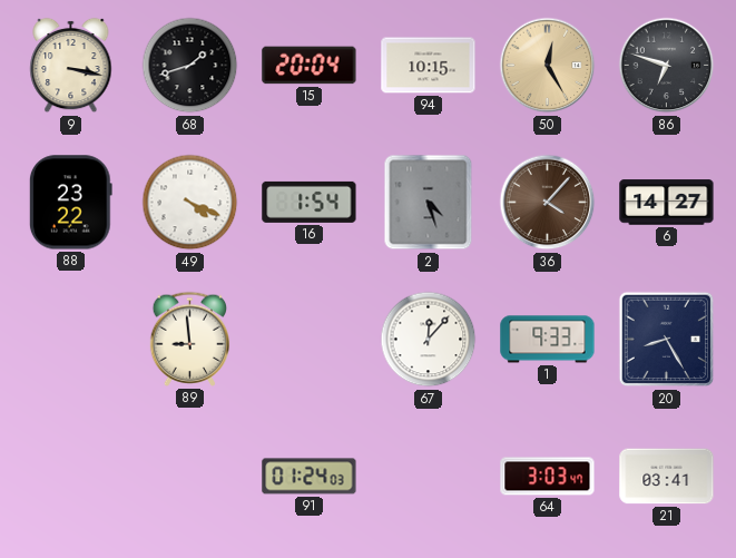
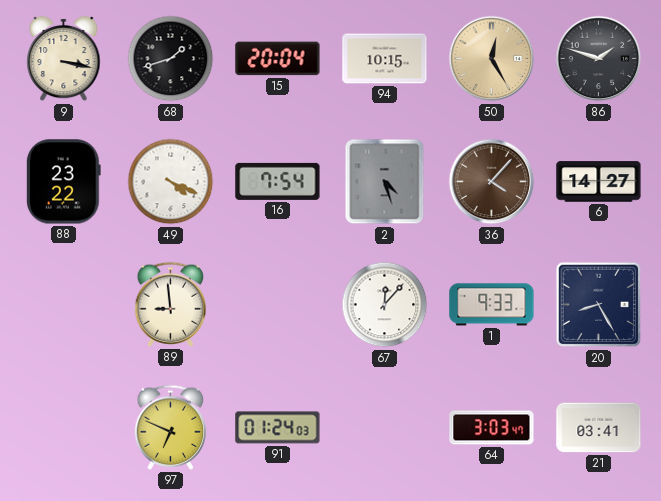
86: 6:48 -> 1:48
16: 1:54 -> 7:54
97: none -> 6:49
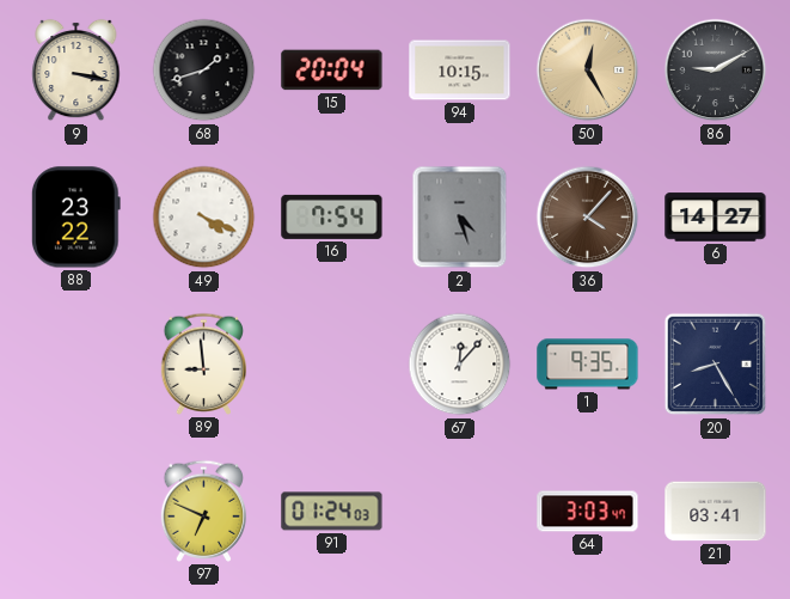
86: 1:48 -> 9:10
1: 9:33 -> 9:35
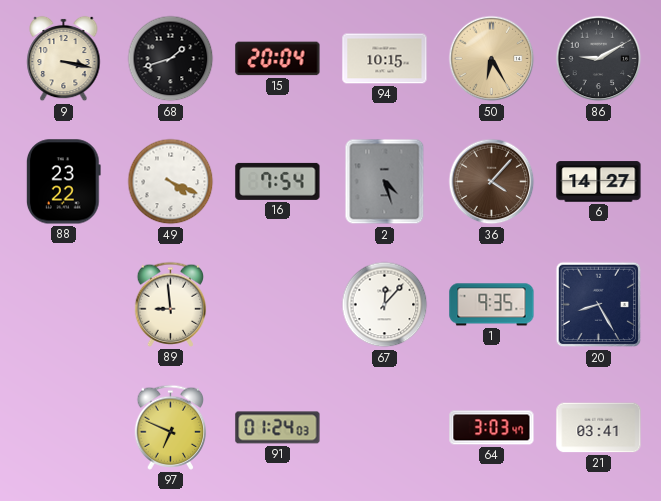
50: 12:25 -> 6:25
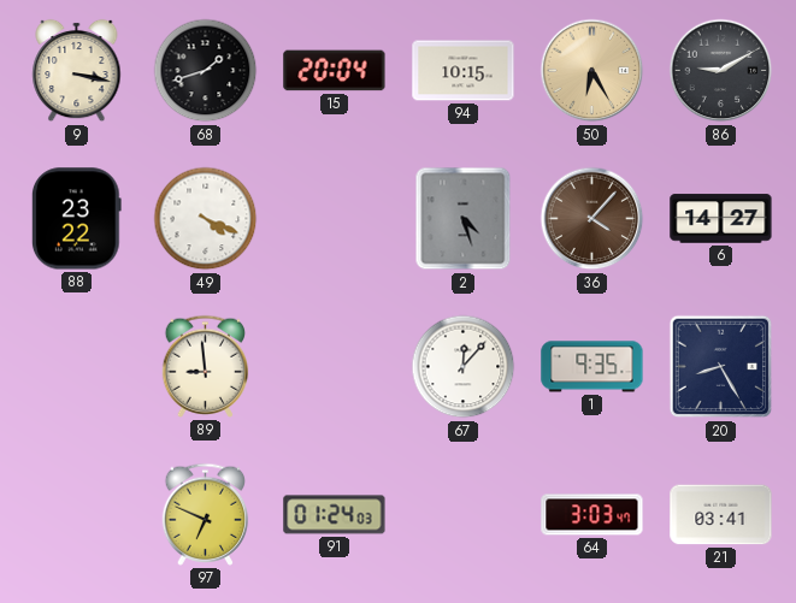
16: 7:54 -> none
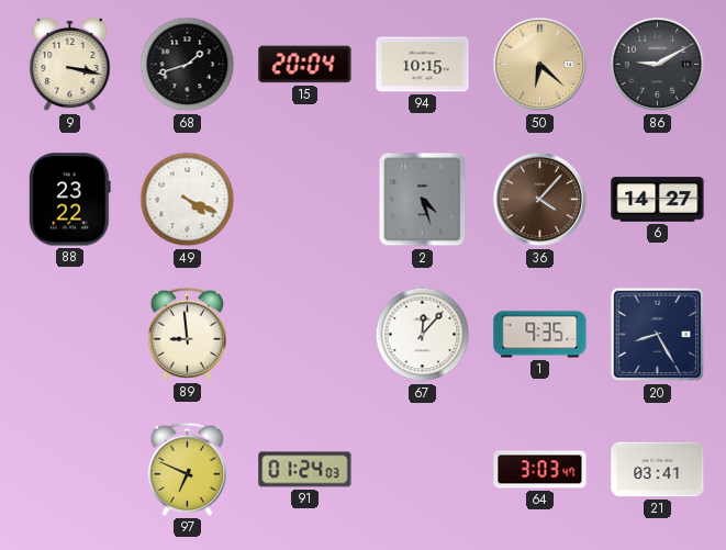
50: 6:25 -> 6:22
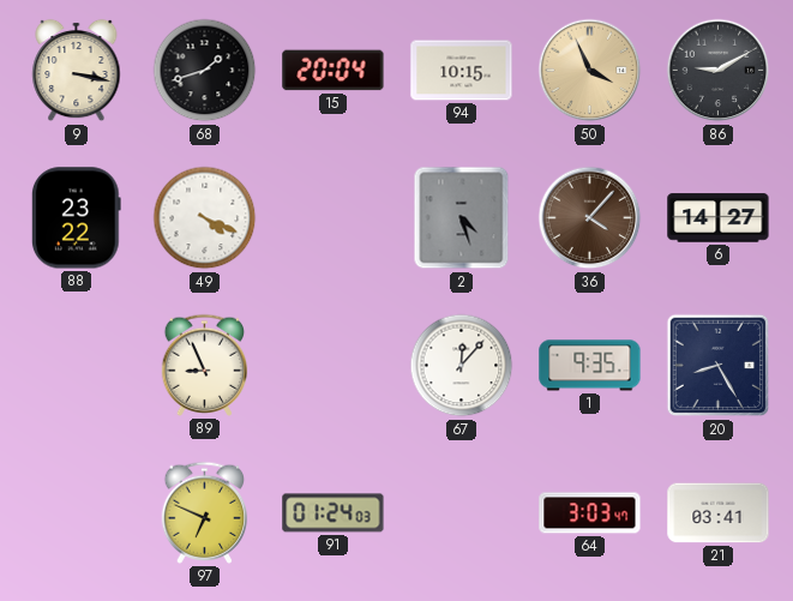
50: 6:22 -> 3:56
89: 8:59 -> 8:56
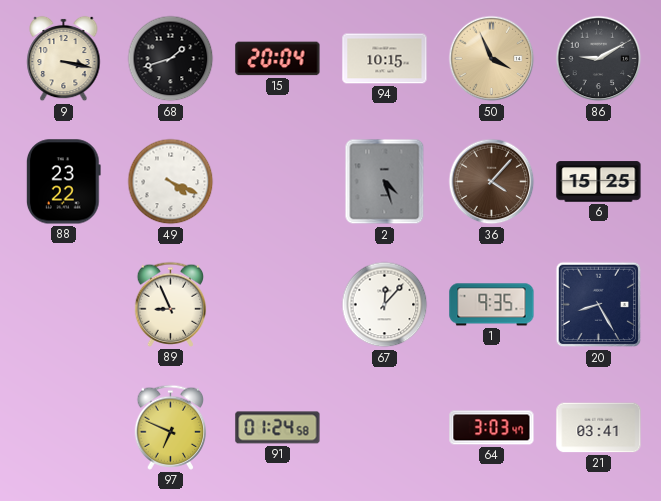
6: 14:27 -> 15:25
91: 01:24:03 -> 01:24:58
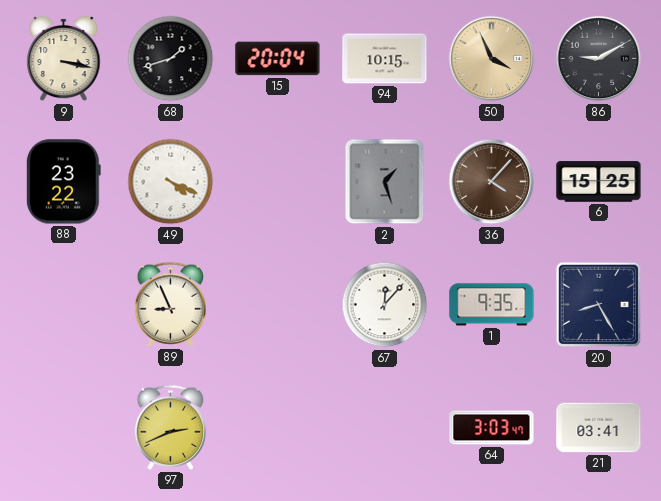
2: 4:27 -> 1:27
97: 6:49 -> 2:41
91: 01:24 -> none
